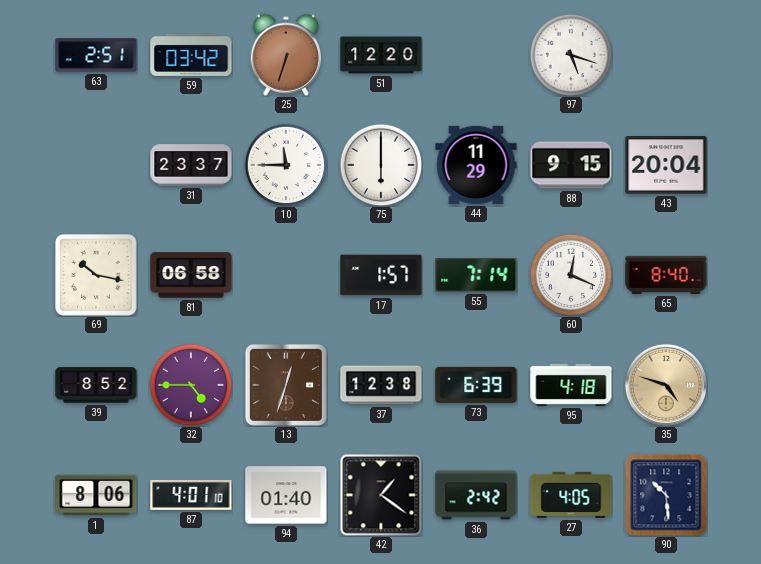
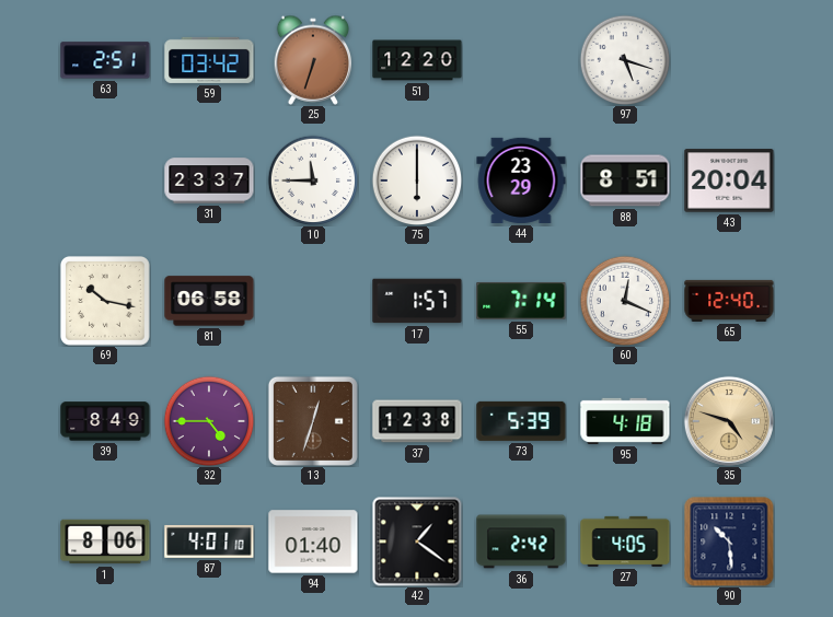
44: 11:29 -> 23:29
88: 9:15 -> 8:51
65: 8:40 -> 12:40
39: 8:52 -> 8:49
73: 6:39 -> 5:39
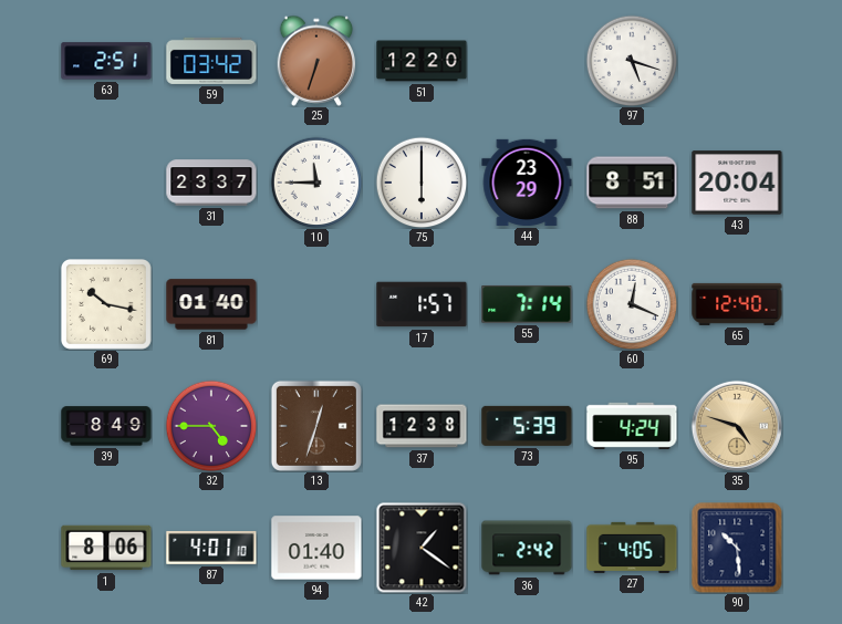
81: 06:58 -> 01:40
95: 4:18 -> 4:24
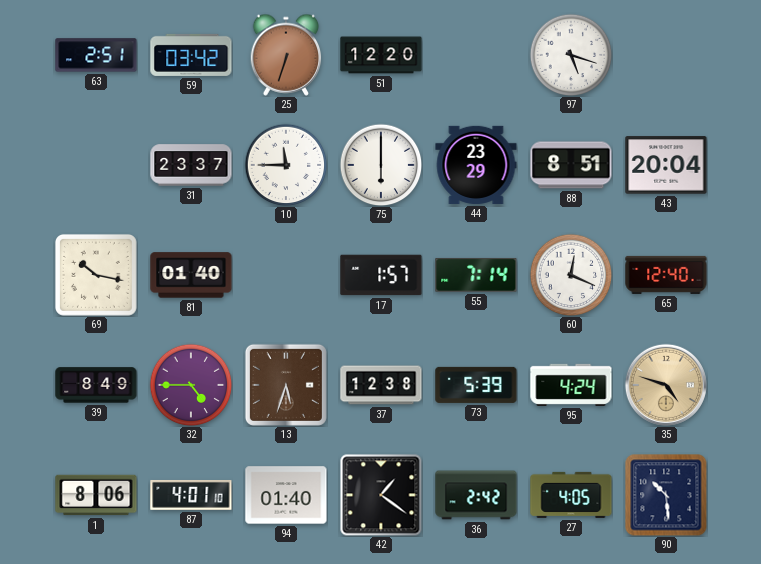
13: 12:33 -> 5:33
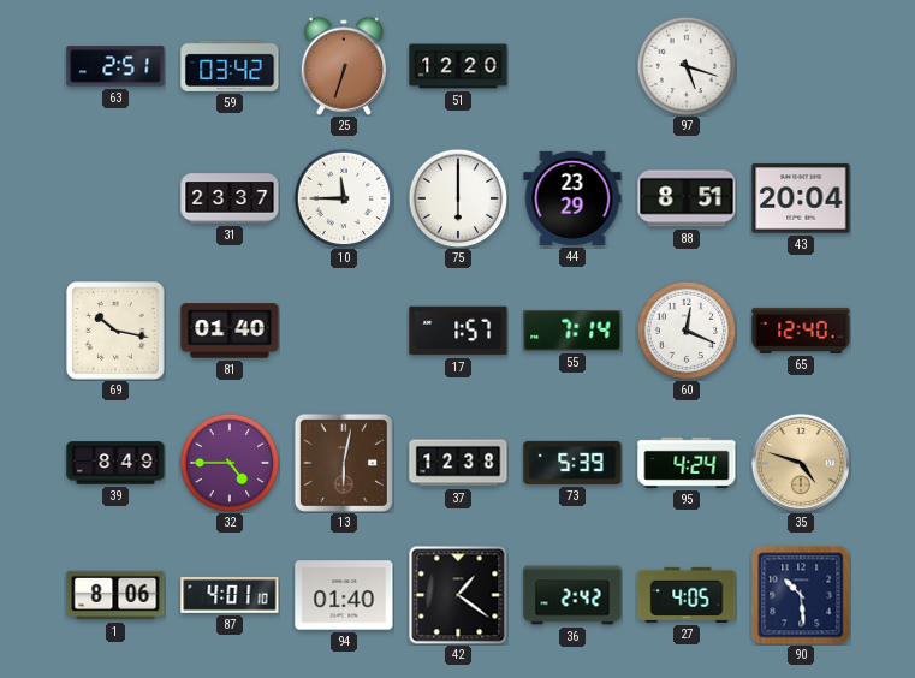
13: 5:33 -> 6:02
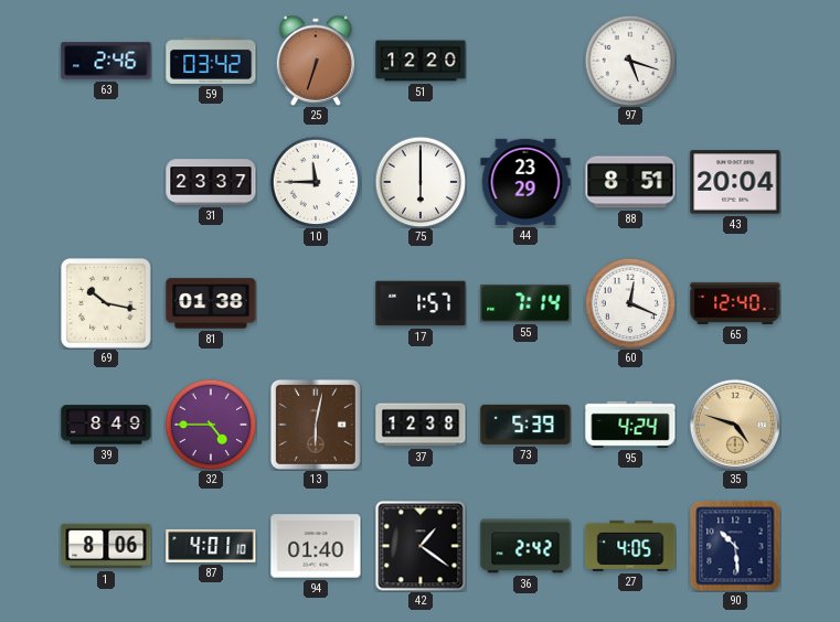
63: 2:51 -> 2:46
81: 01:40 -> 01:38
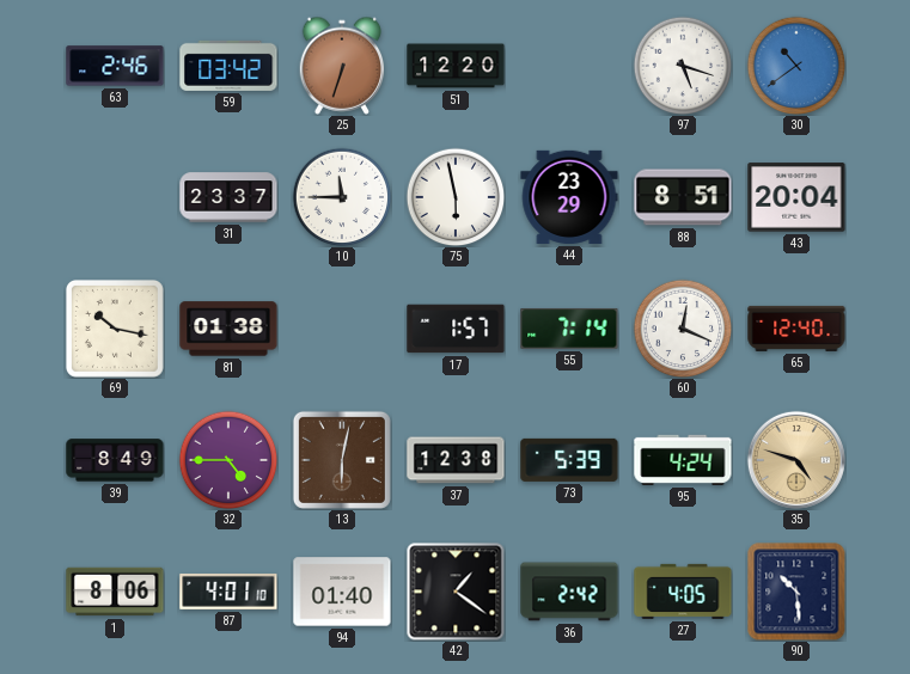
30: none -> 10:39
75: 6:00 -> 5:58
